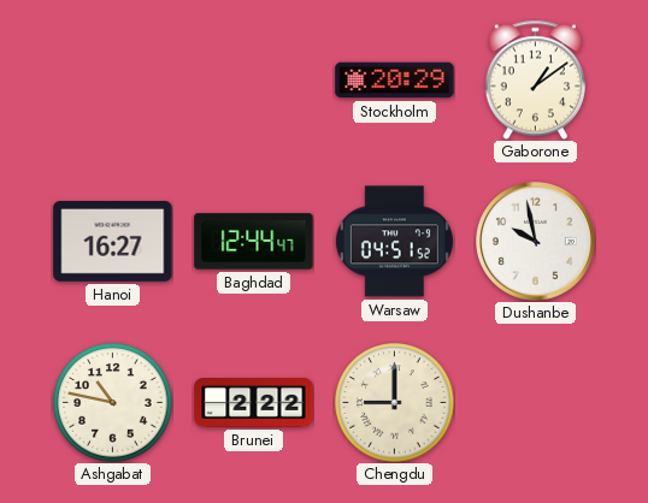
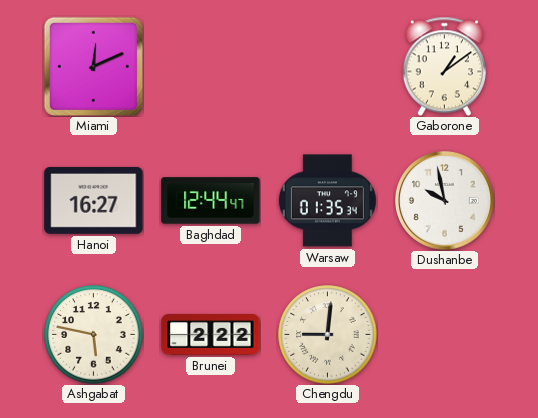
Miami: none -> 12:11
Stockholm: 20:29 -> none
Warsaw: 04:51 -> 01:35
Ashgabat: 10:47 -> 5:47
Chengdu: 9:00 -> 9:01
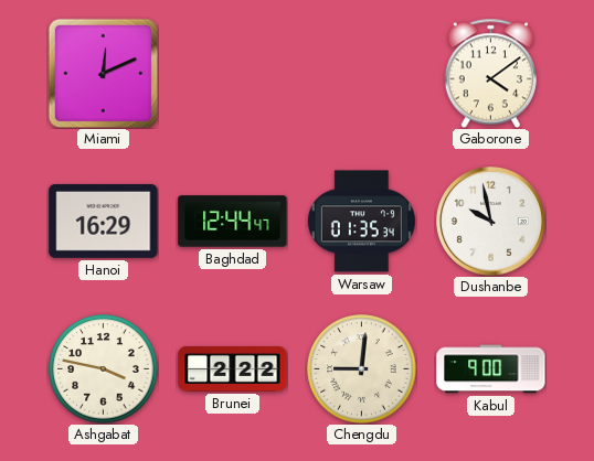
Gaborone: 1:09 -> 4:09
Hanoi: 16:27 -> 16:29
Ashgabat: 5:47 -> 3:47
Kabul: none -> 9:00
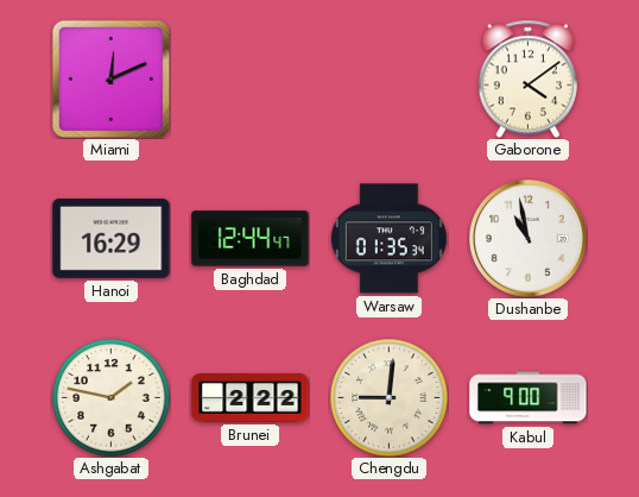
Dushanbe: 9:58 -> 10:58
Ashgabat: 3:47 -> 1:47
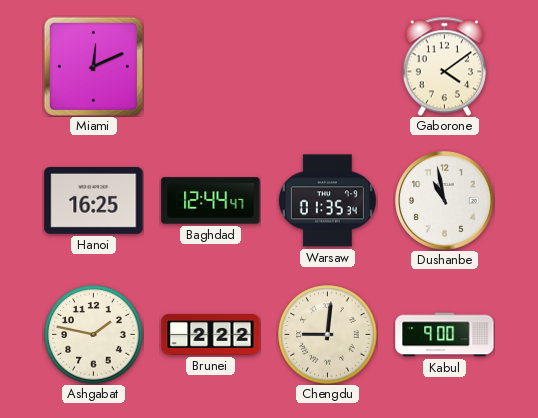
Hanoi: 16:29 -> 16:25
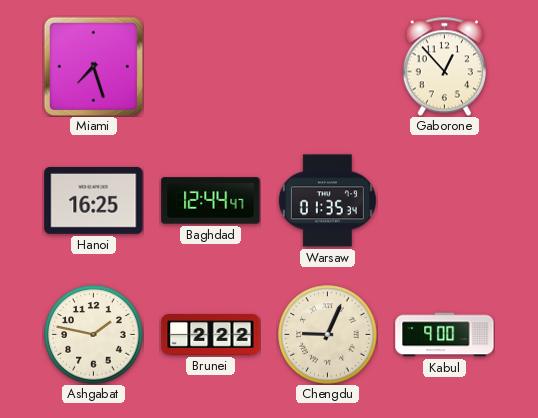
Miami: 12:11 -> 7:27
Gaborone: 4:09 -> 12:53
Dushanbe: 10:58 -> none
Chengdu: 9:01 -> 9:04
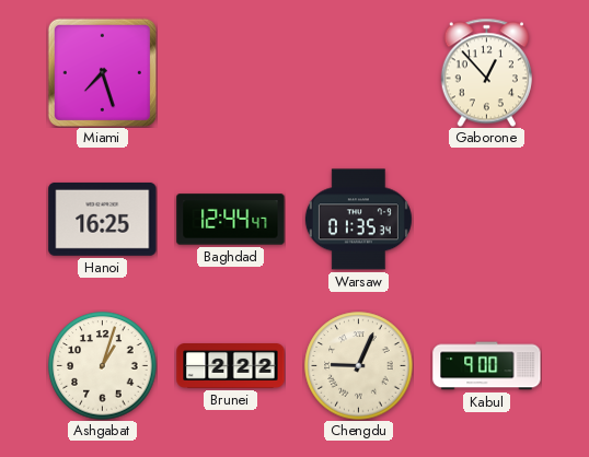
Ashgabat: 1:47 -> 1:03
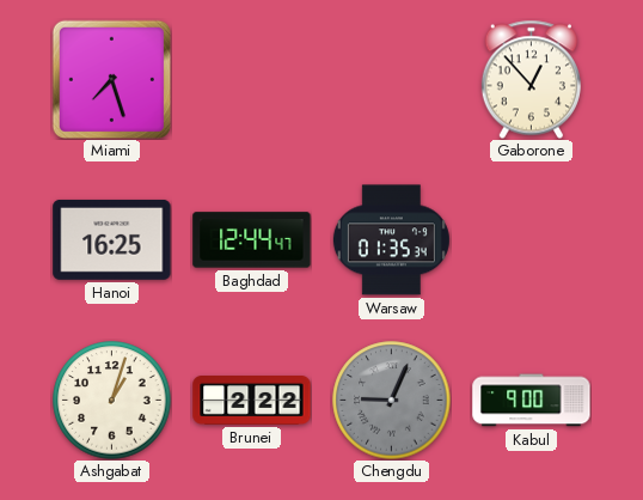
Chengdu dial: cream -> grey
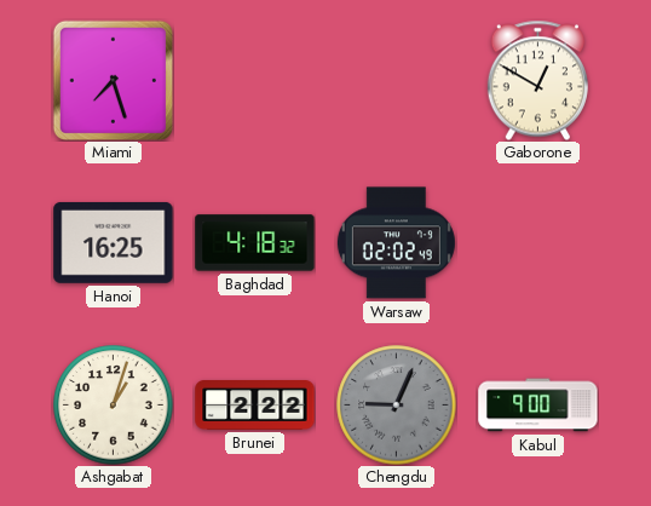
Gaborone: 12:53 -> 12:50
Baghdad: 12:44 -> 4:18
Warsaw: 01:35 -> 02:02
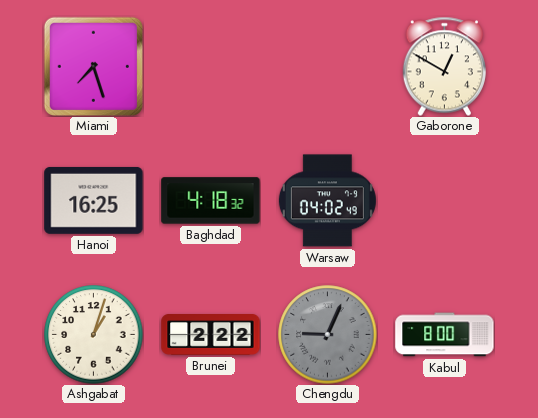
Warsaw: 02:02 -> 04:02
Kabul: 9:00 -> 8:00
